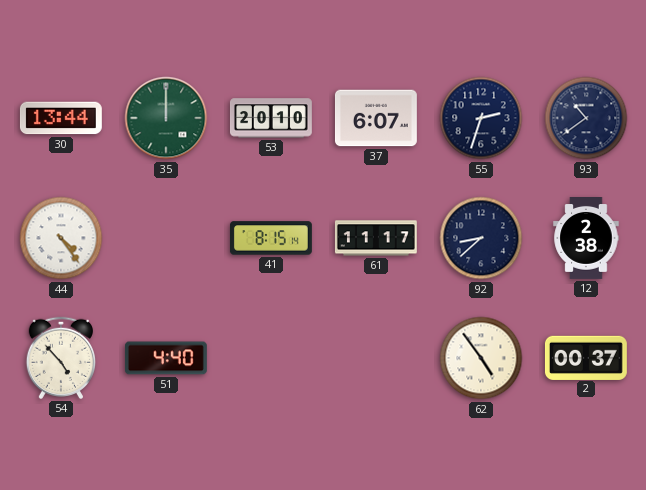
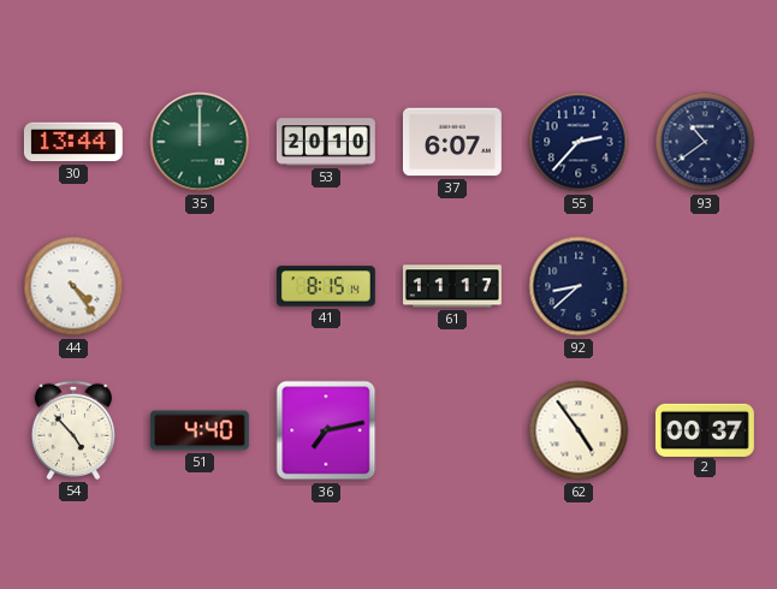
55: 2:33 -> 2:37
12: 2:38 -> none
36: none -> 7:13
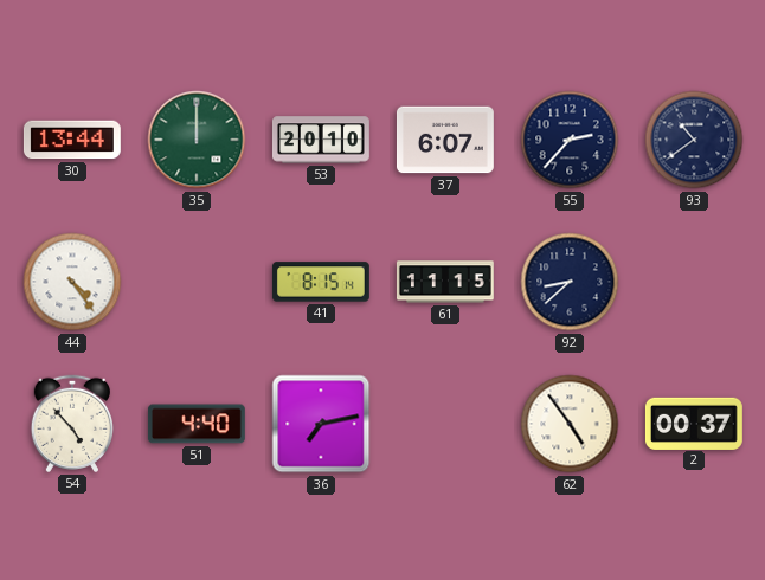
61: 11:17 -> 11:15
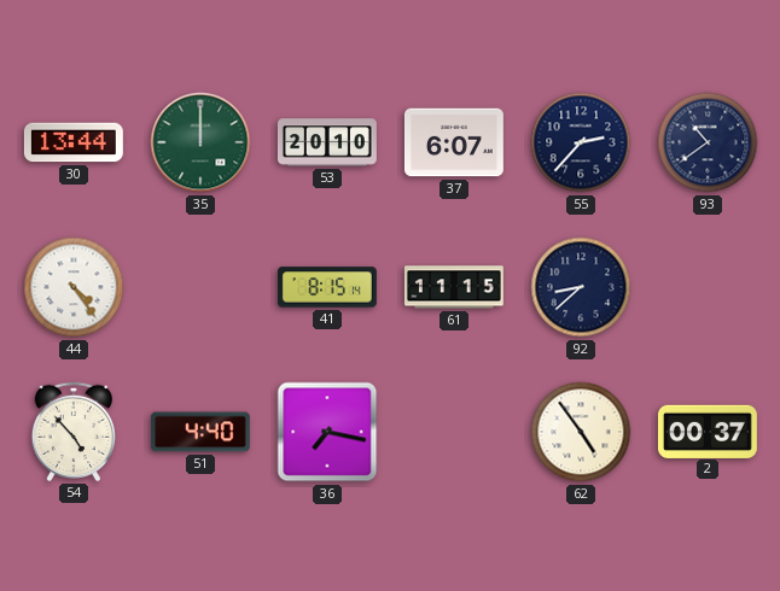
36: 7:13 -> 7:17
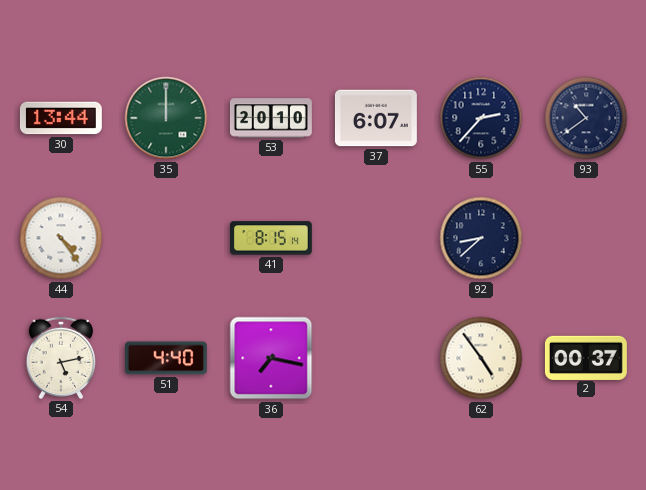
61: 11:15 -> none
54: 4:53 -> 5:13
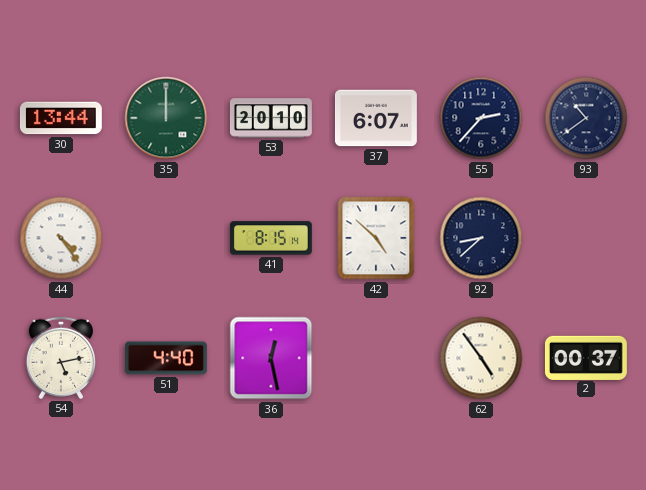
42: none -> 4:52
36: 7:17 -> 12:28
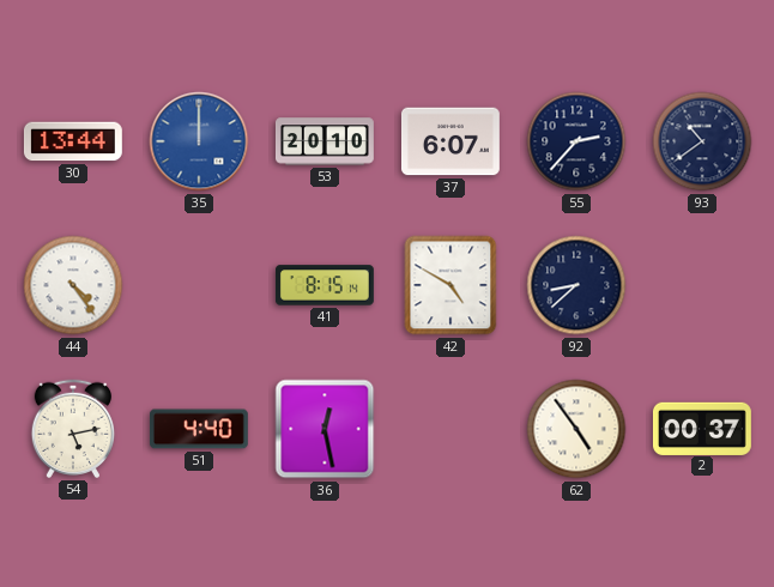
35 dial: green -> blue
42: 4:52 -> 4:50
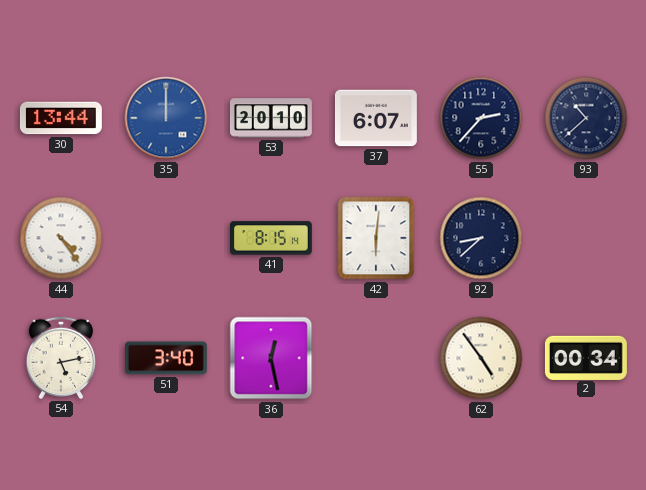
93: 10:39 -> 10:38
42: 4:50 -> 6:01
51: 4:40 -> 3:40
2: 00:37 -> 00:34
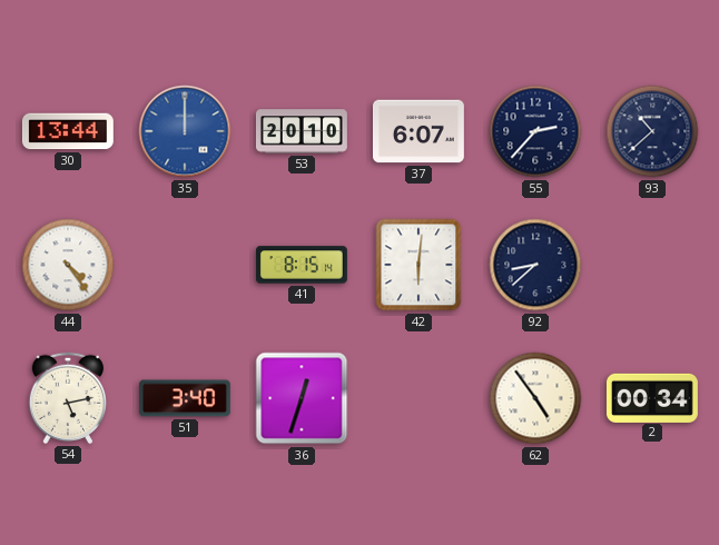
36: 12:28 -> 12:33
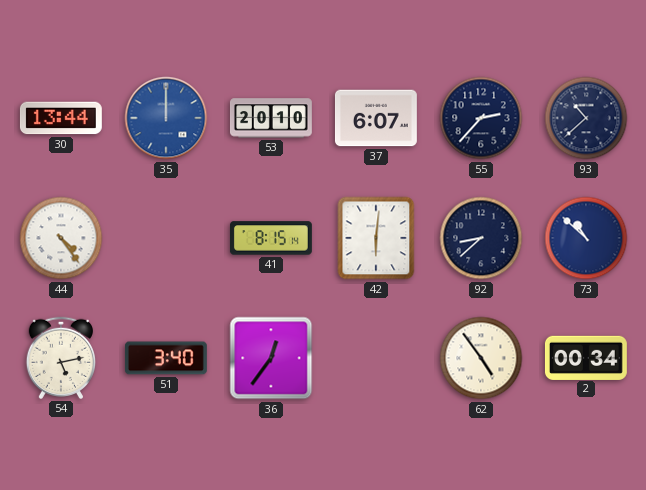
73: none -> 10:52
36: 12:33 -> 12:36
